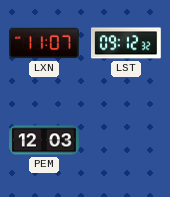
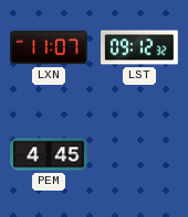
PEM: 12:03 -> 4:45
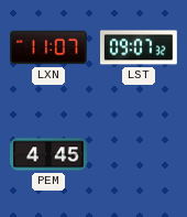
LST: 09:12 -> 09:07
